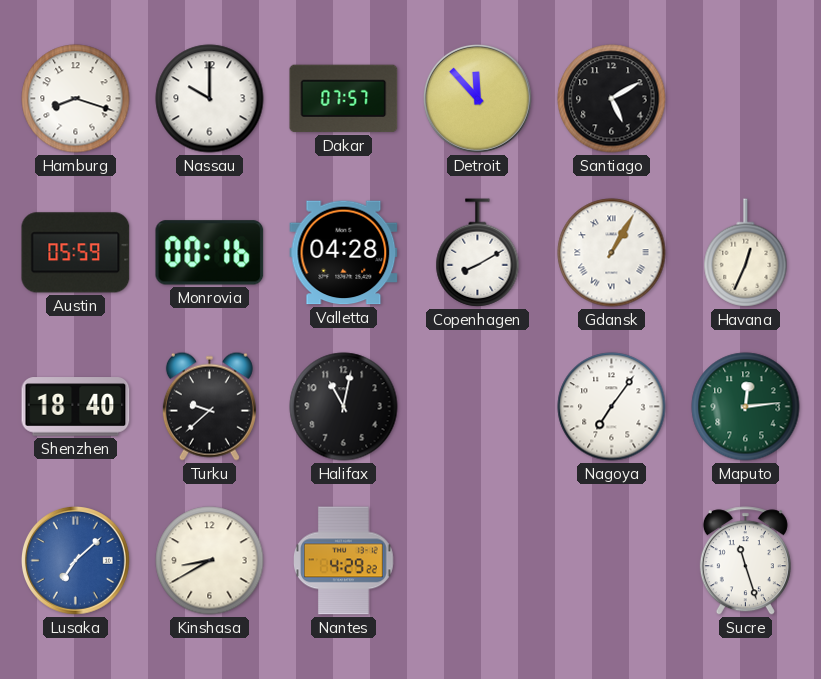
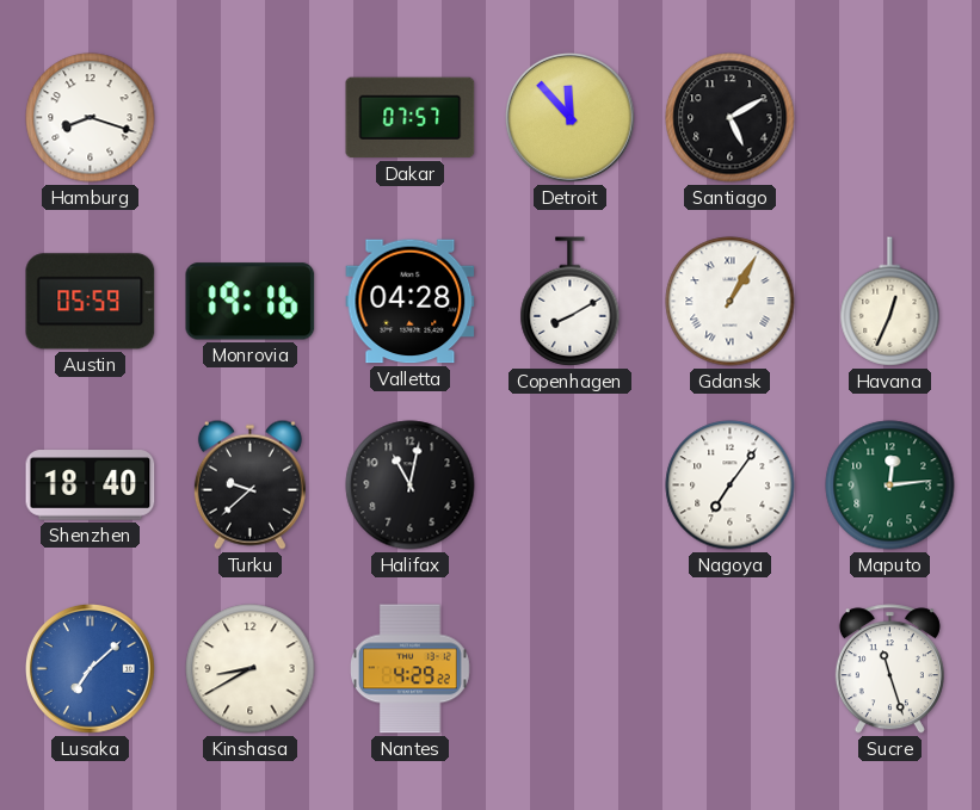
Nassau: 10:00 -> none
Monrovia: 00:16 -> 19:16
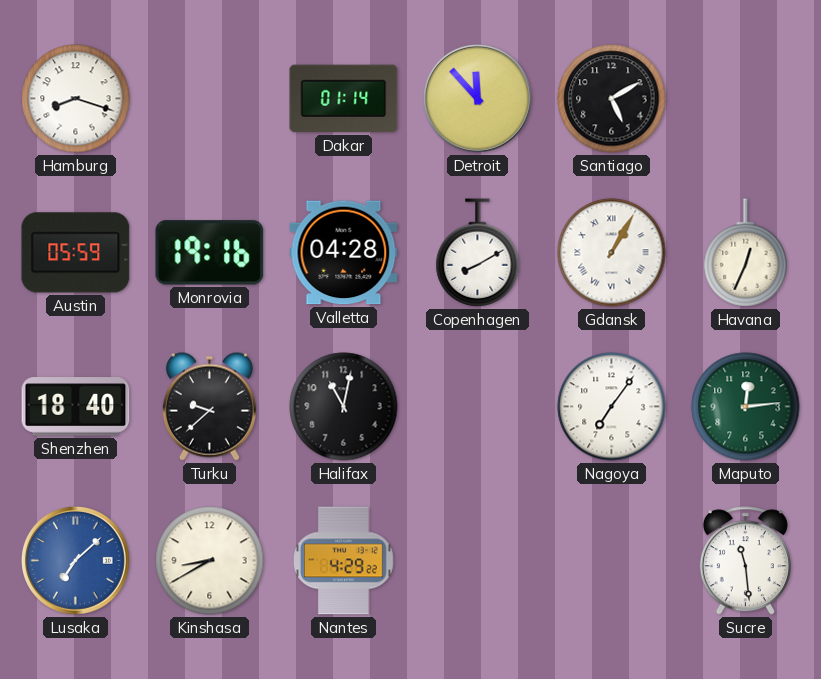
Dakar: 07:57 -> 01:14
Sucre: 11:27 -> 11:29
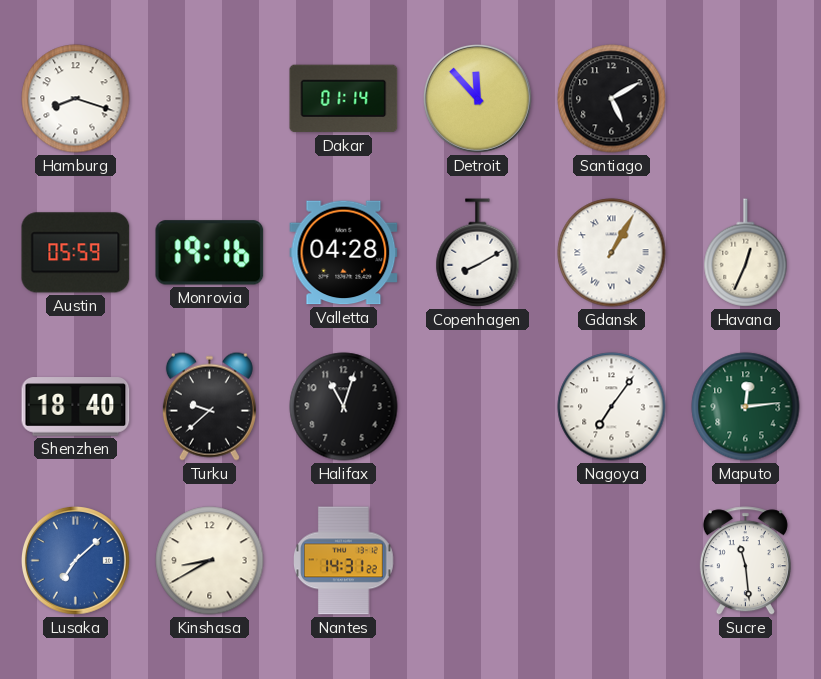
Halifax: 11:02 -> 11:03
Nantes: 4:29 -> 14:31
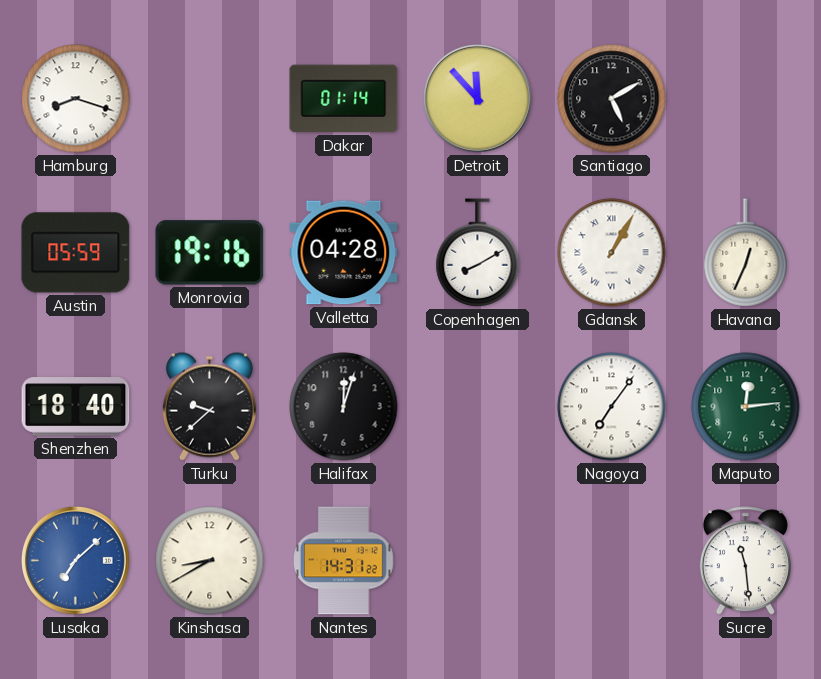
Halifax: 11:03 -> 12:03
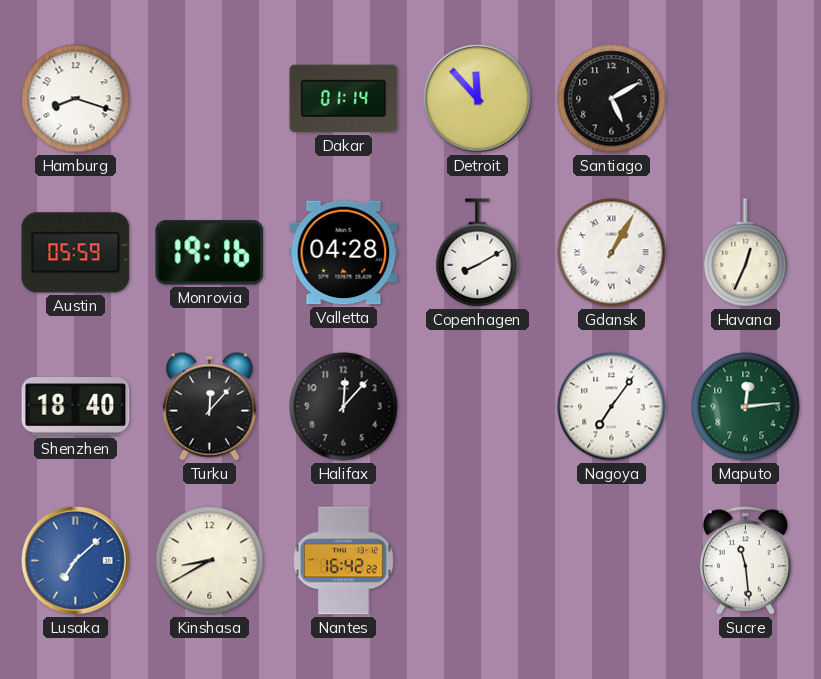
Turku: 9:38 -> 12:07
Halifax: 12:03 -> 12:07
Nantes: 14:31 -> 16:42
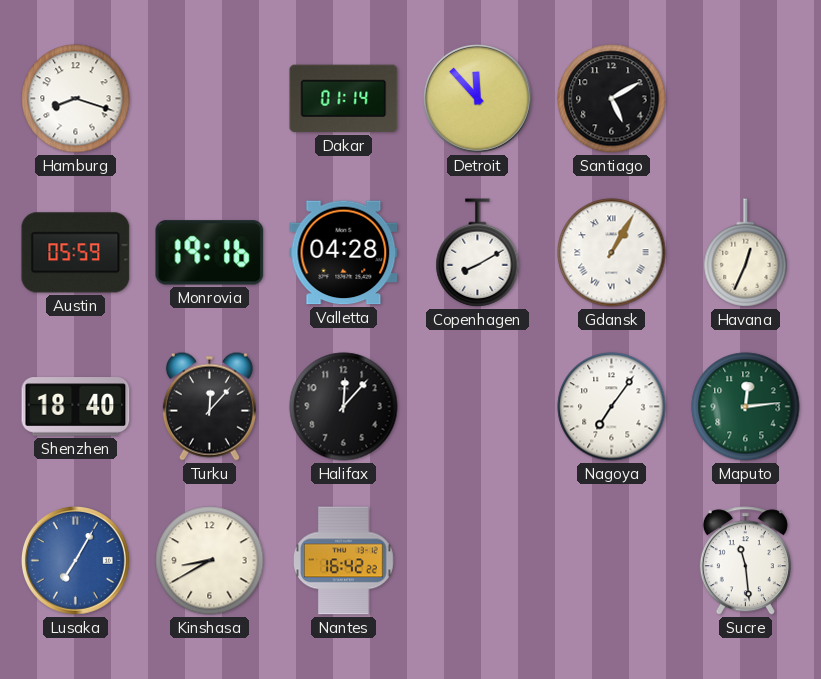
Lusaka: 7:08 -> 7:05
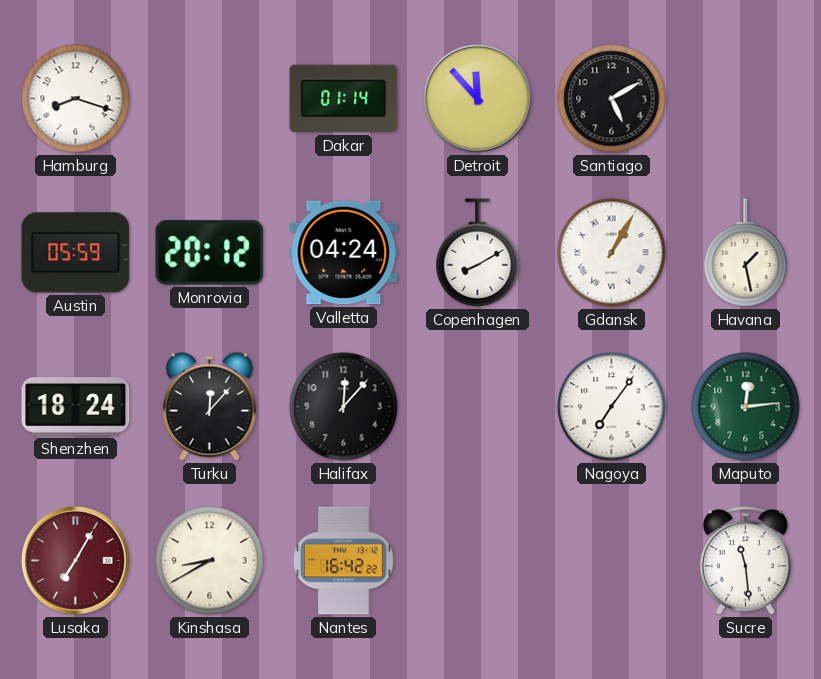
Monrovia: 19:16 -> 20:12
Valletta: 04:28 -> 04:24
Havana: 12:34 -> 1:28
Shenzhen: 18:40 -> 18:24
Lusaka dial: blue -> burgundy
